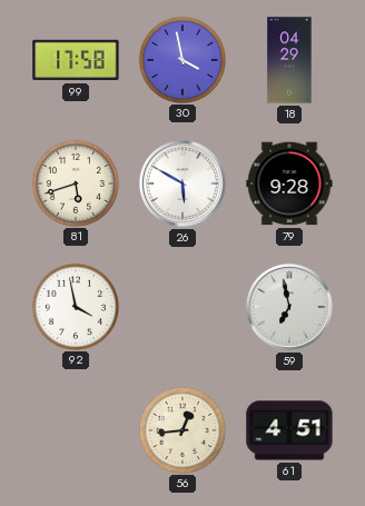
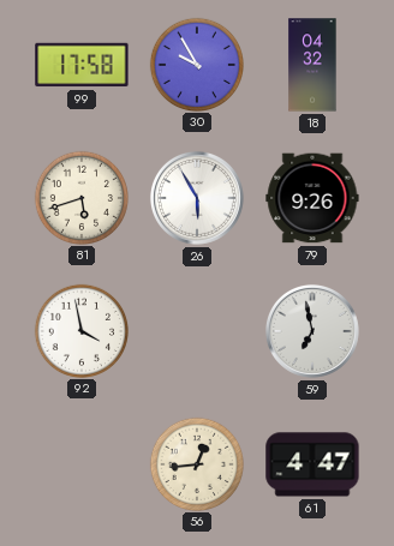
30: 3:58 -> 9:55
18: 04:29 -> 04:32
26: 5:50 -> 5:55
79: 9:28 -> 9:26
61: 4:51 -> 4:47
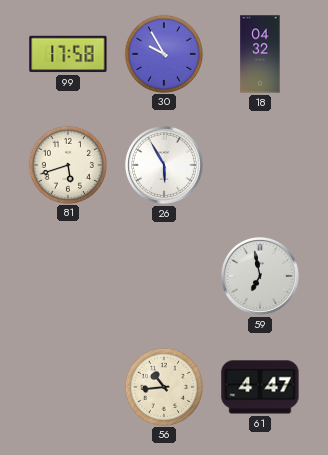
79: 9:26 -> none
92: 3:58 -> none
56: 12:44 -> 10:44
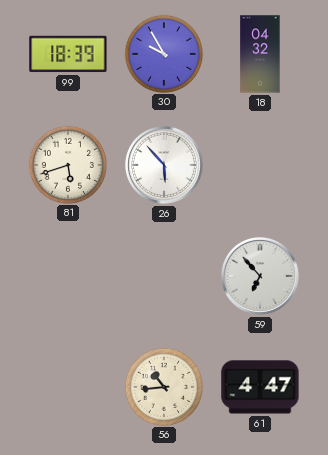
99: 17:58 -> 18:39
26: 5:55 -> 5:53
59: 6:58 -> 6:53
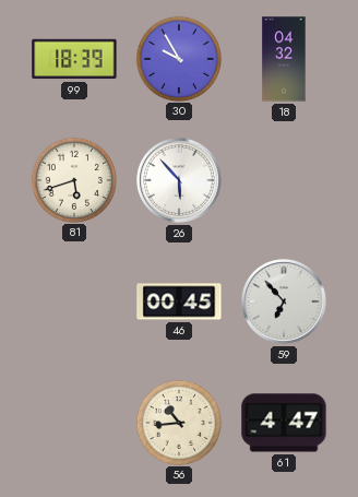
46: none -> 00:45
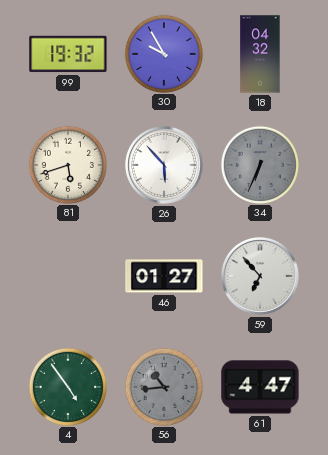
99: 18:39 -> 19:32
34: none -> 6:34
46: 00:45 -> 01:27
4: none -> 4:54
56 dial: cream -> grey
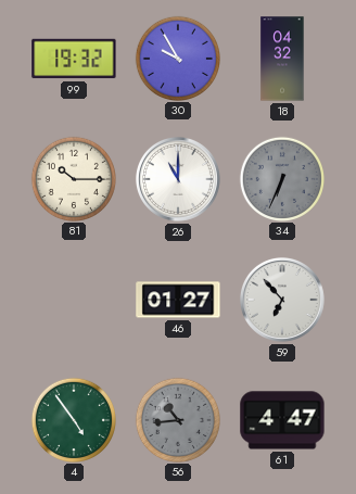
81: 5:42 -> 10:15
26: 5:53 -> 11:00
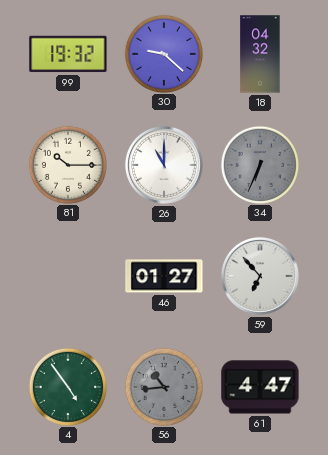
30: 9:55 -> 9:22
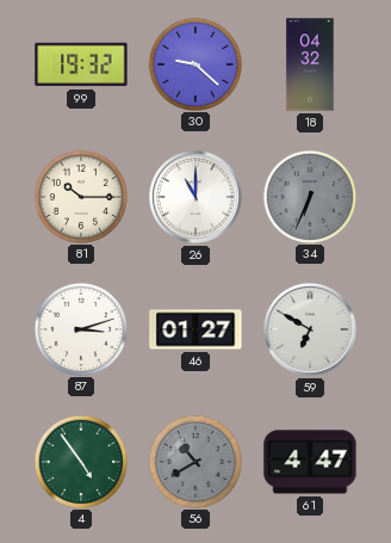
87: none -> 3:12
59: 6:53 -> 6:50
56: 10:44 -> 10:40
